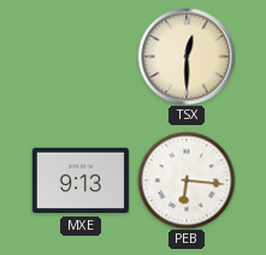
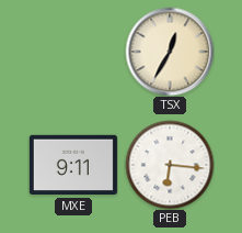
TSX: 12:30 -> 12:35
MXE: 9:13 -> 9:11
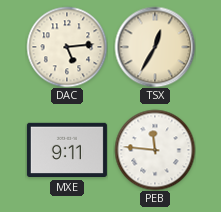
DAC: none -> 5:14
PEB: 6:16 -> 11:46
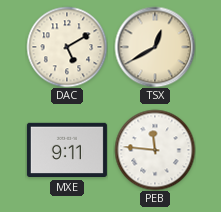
DAC: 5:14 -> 5:10
TSX: 12:35 -> 12:40
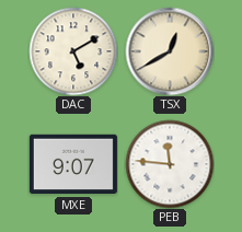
MXE: 9:11 -> 9:07
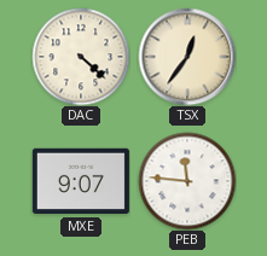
DAC: 5:10 -> 4:22
TSX: 12:40 -> 12:36
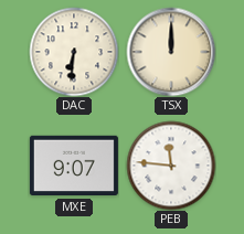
DAC: 4:22 -> 6:31
TSX: 12:36 -> 12:00
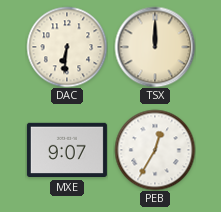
PEB: 11:46 -> 12:35
